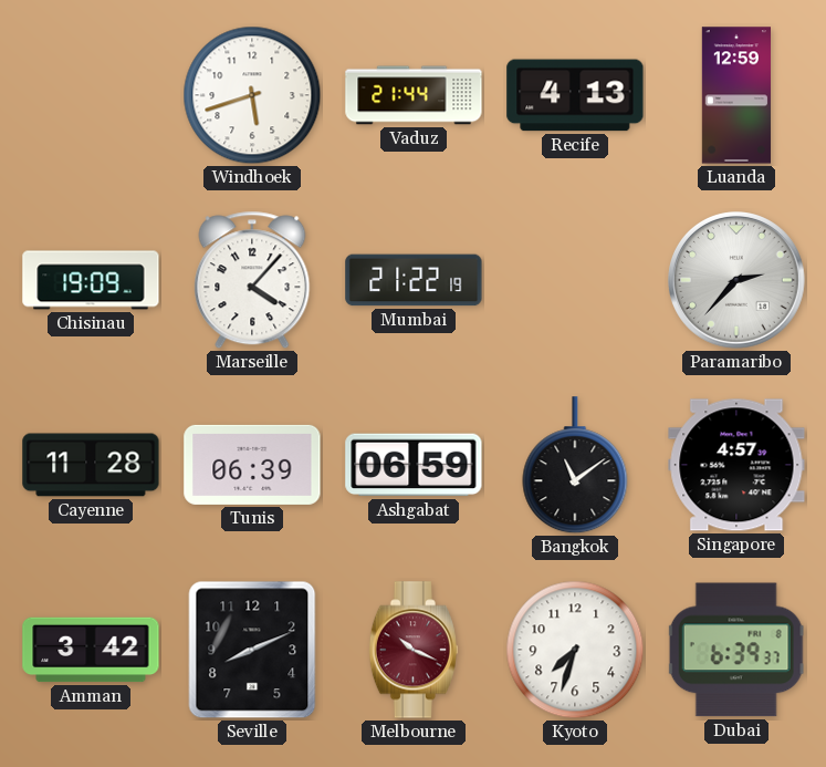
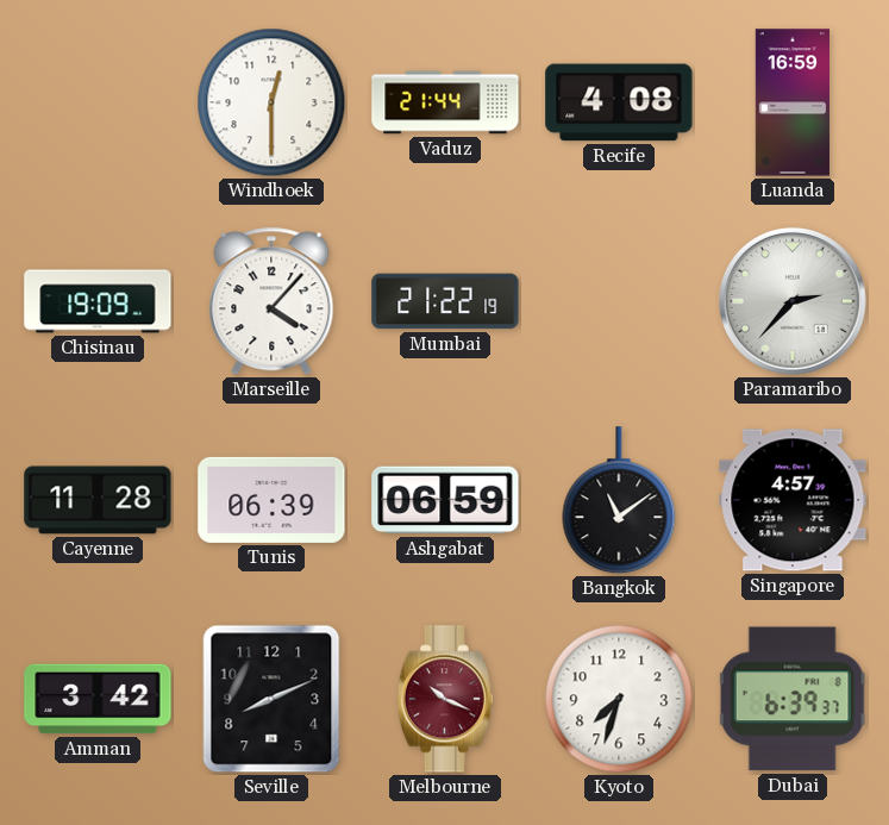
Windhoek: 5:42 -> 12:30
Recife: 4:13 -> 4:08
Luanda: 12:59 -> 16:59
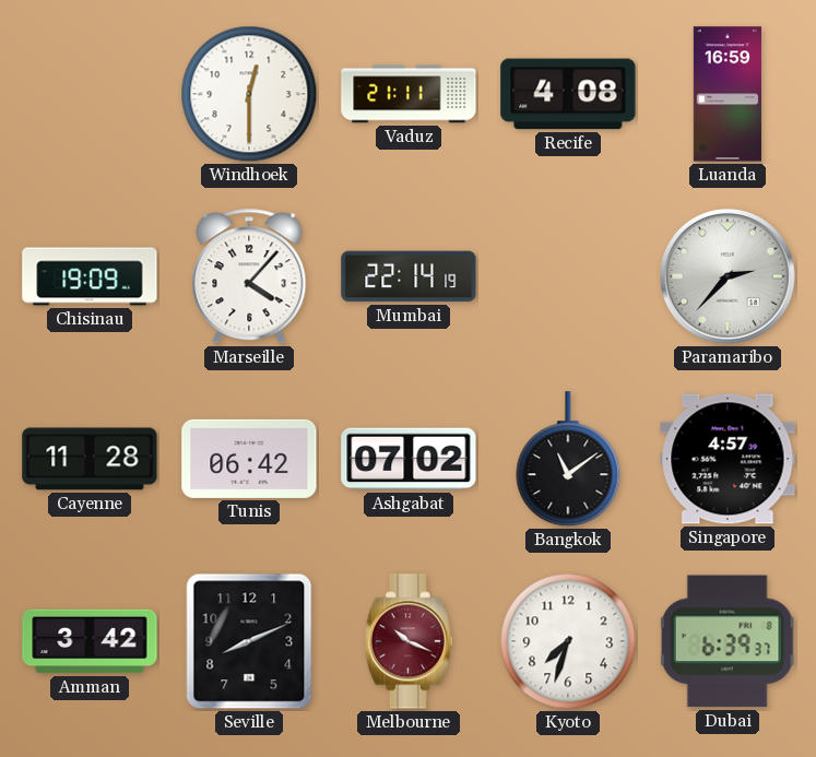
Vaduz: 21:44 -> 21:11
Mumbai: 21:22 -> 22:14
Tunis: 06:39 -> 06:42
Ashgabat: 06:59 -> 07:02
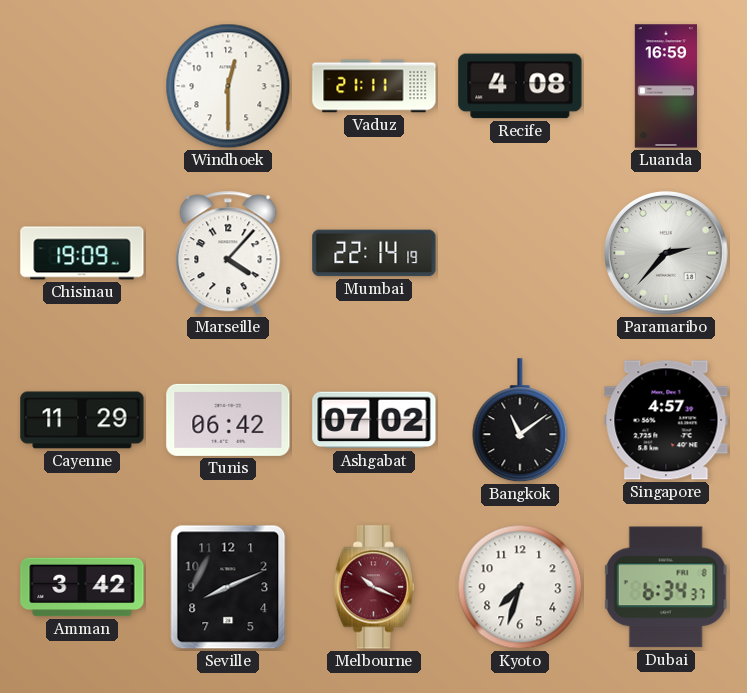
Cayenne: 11:28 -> 11:29
Dubai: 6:39 -> 6:34
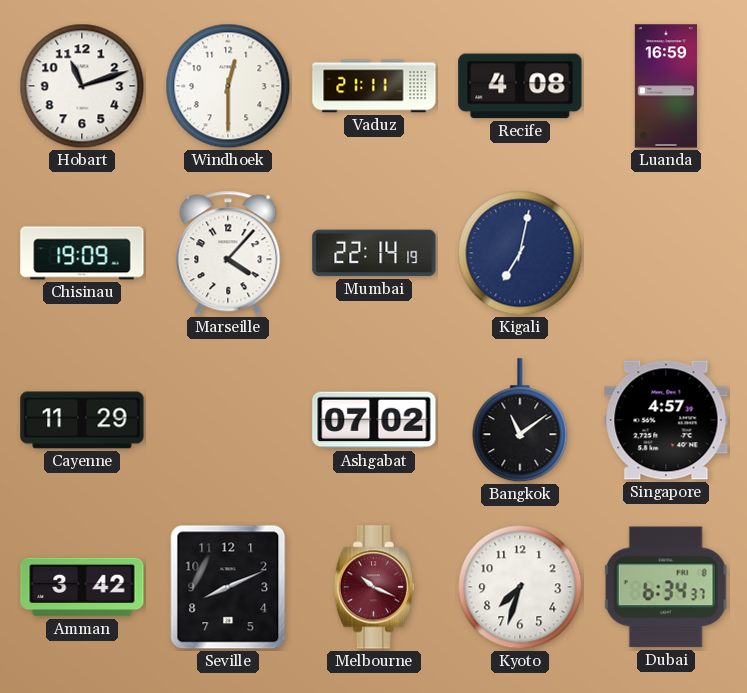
Hobart: none -> 11:12
Kigali: none -> 7:02
Paramaribo: 2:37 -> none
Tunis: 06:42 -> none
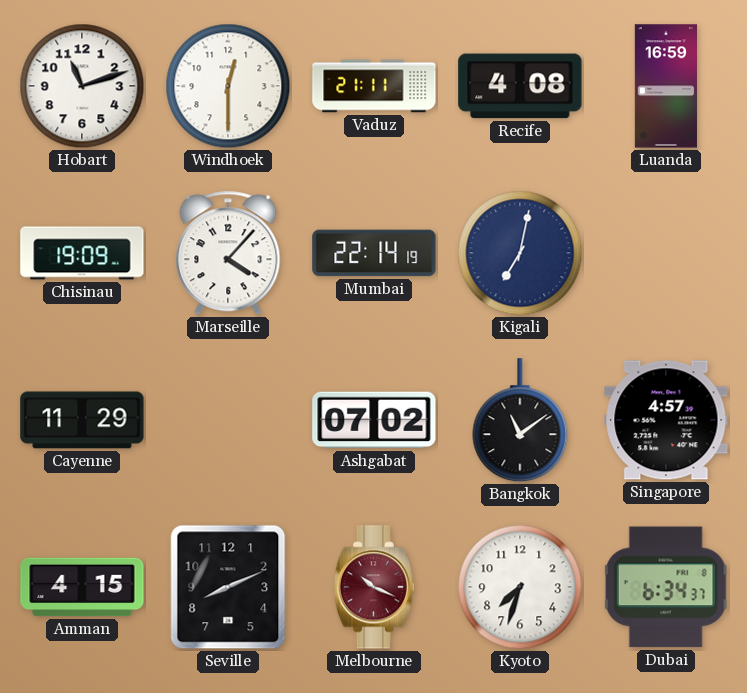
Amman: 3:42 -> 4:15
